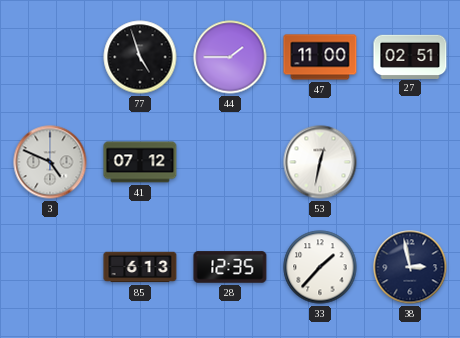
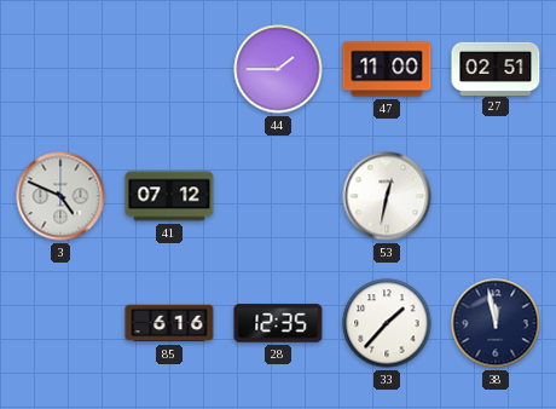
77: 4:57 -> none
85: 6:13 -> 6:16
38: 2:58 -> 11:58
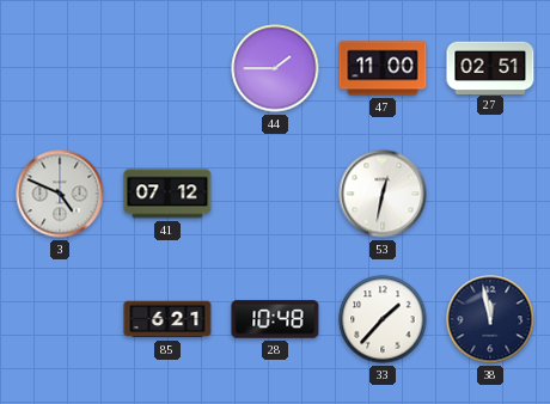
85: 6:16 -> 6:21
28: 12:35 -> 10:48
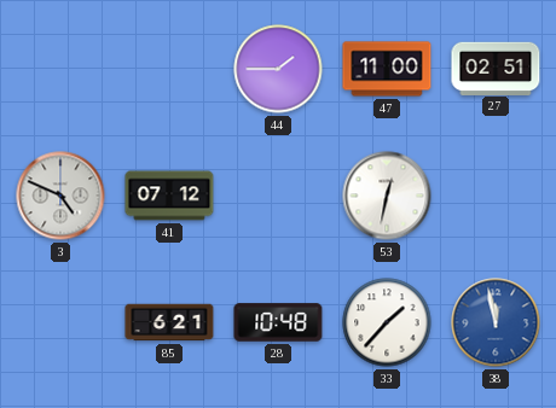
38 dial: navy -> blue
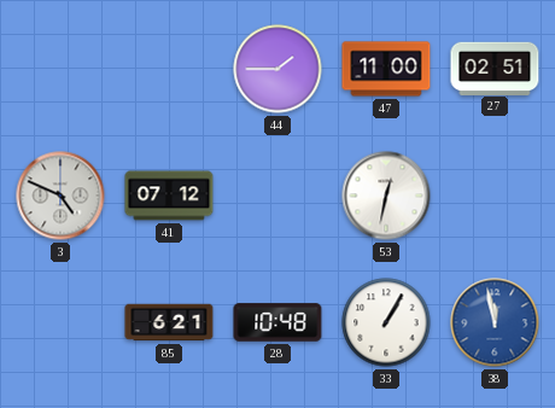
33: 1:37 -> 1:05
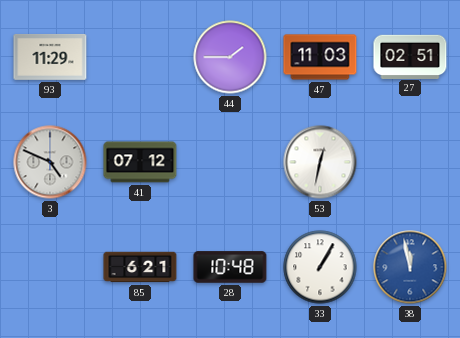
93: none -> 11:29
47: 11:00 -> 11:03
